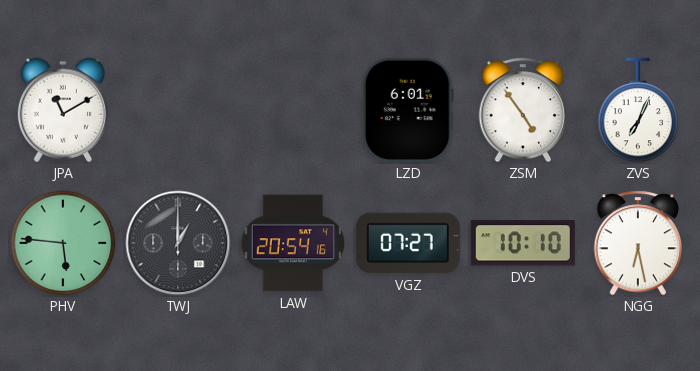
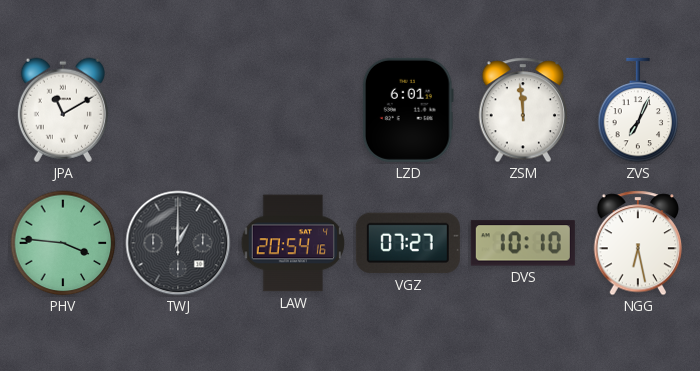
ZSM: 4:54 -> 11:59
PHV: 5:46 -> 3:46
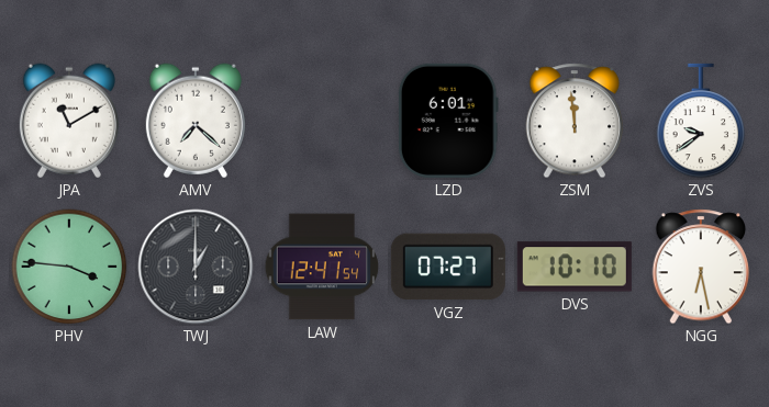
AMV: none -> 7:22
ZVS: 7:04 -> 9:39
LAW: 20:54 -> 12:41
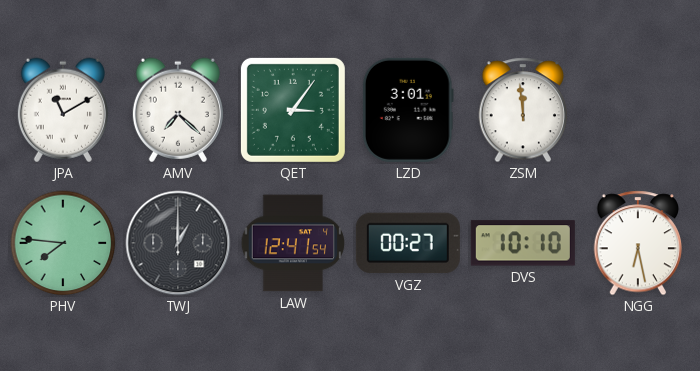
QET: none -> 3:06
LZD: 6:01 -> 3:01
ZVS: 9:39 -> none
PHV: 3:46 -> 7:46
VGZ: 07:27 -> 00:27
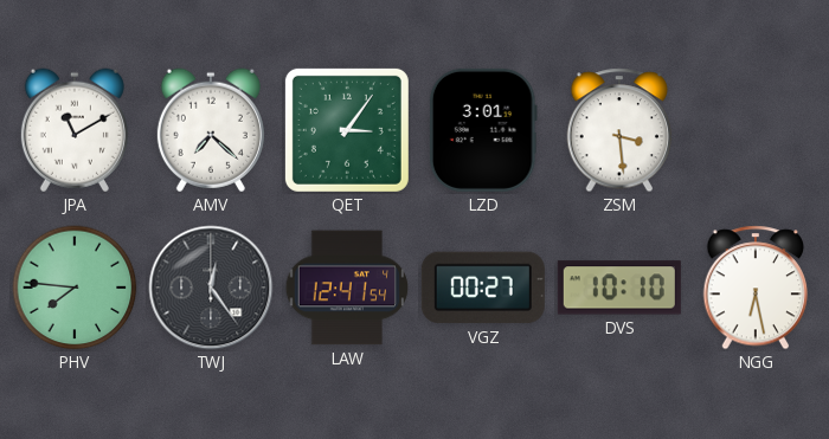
ZSM: 11:59 -> 3:29
TWJ: 1:00 -> 12:24
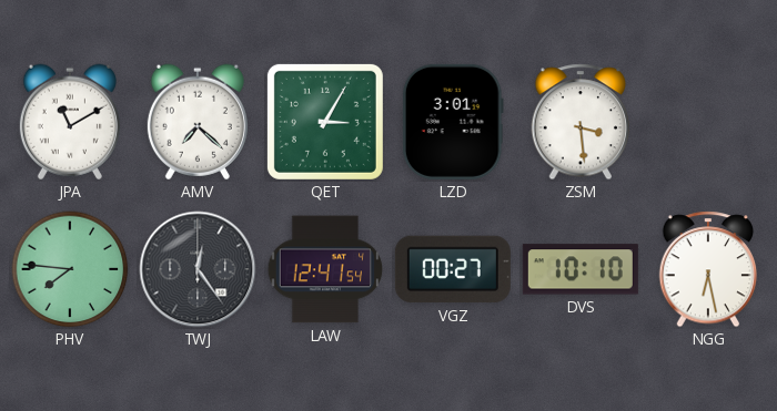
QET: 3:06 -> 3:05
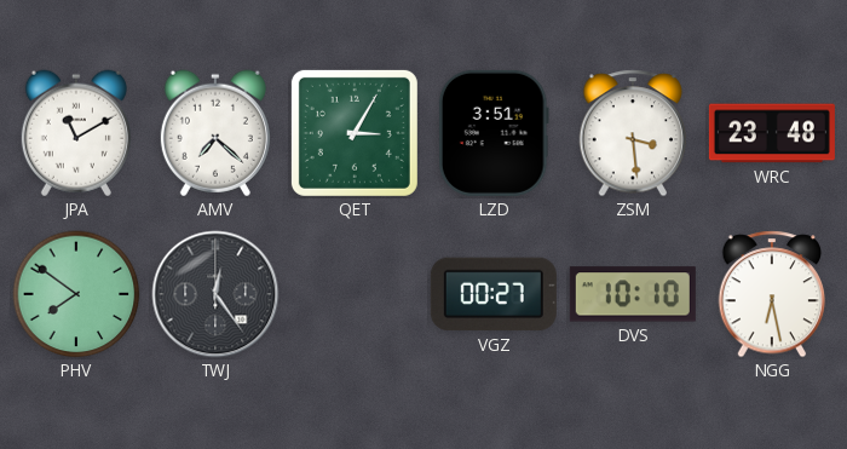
LZD: 3:01 -> 3:51
WRC: none -> 23:48
PHV: 7:46 -> 7:51
LAW: 12:41 -> none
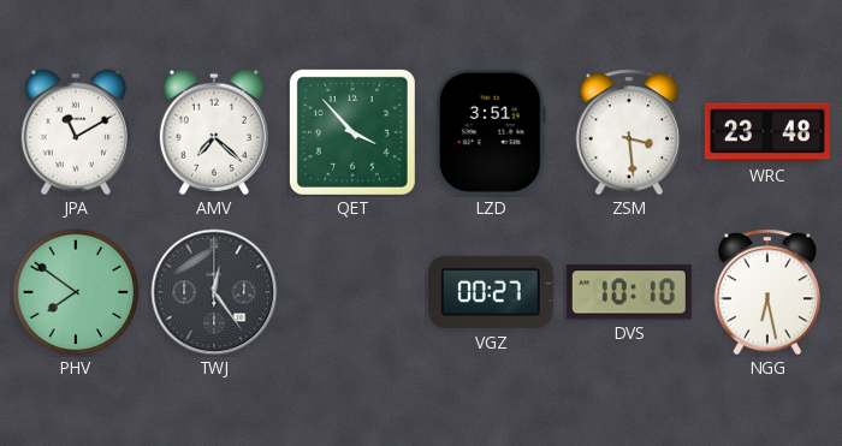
QET: 3:05 -> 3:53
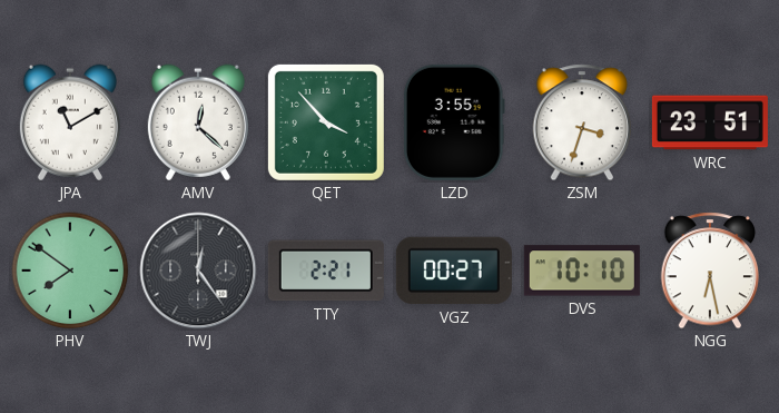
AMV: 7:22 -> 12:22
LZD: 3:51 -> 3:55
ZSM: 3:29 -> 3:33
WRC: 23:48 -> 23:51
TTY: none -> 2:21
